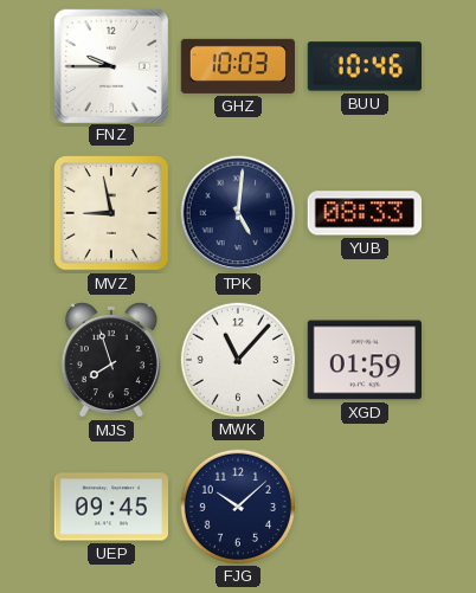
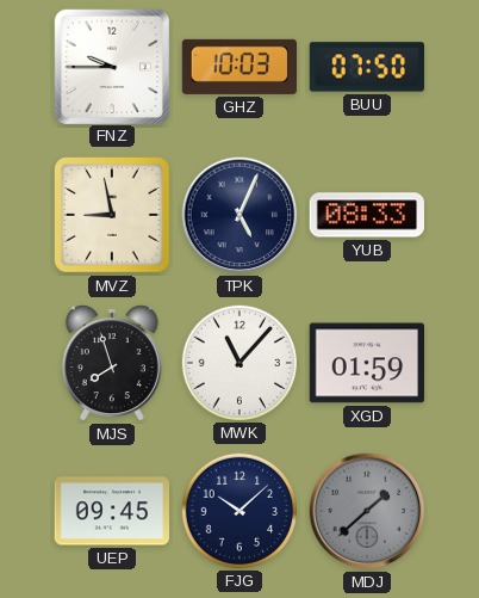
BUU: 10:46 -> 07:50
TPK: 5:01 -> 5:04
MDJ: none -> 1:38
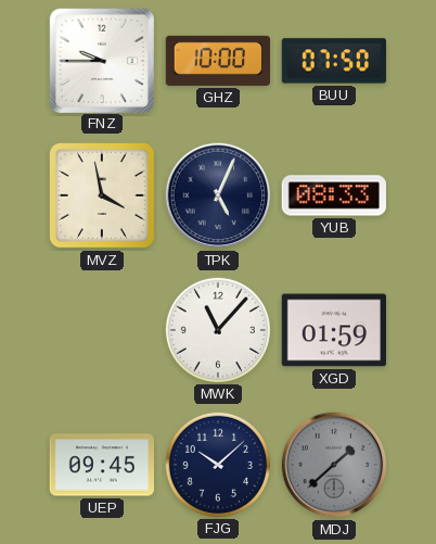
GHZ: 10:03 -> 10:00
MVZ: 8:58 -> 3:58
MJS: 7:57 -> none
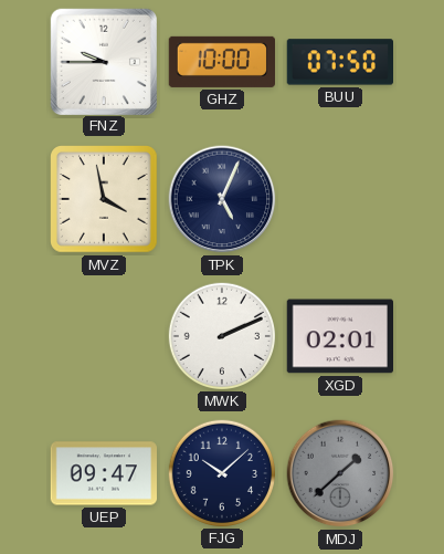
YUB: 08:33 -> none
MWK: 11:07 -> 2:11
XGD: 01:59 -> 02:01
UEP: 09:45 -> 09:47
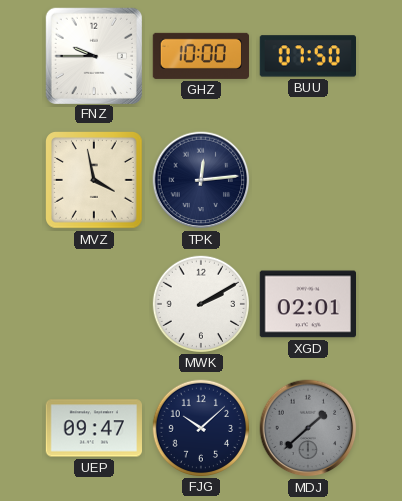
TPK: 5:04 -> 12:14
MWK: 2:11 -> 2:10
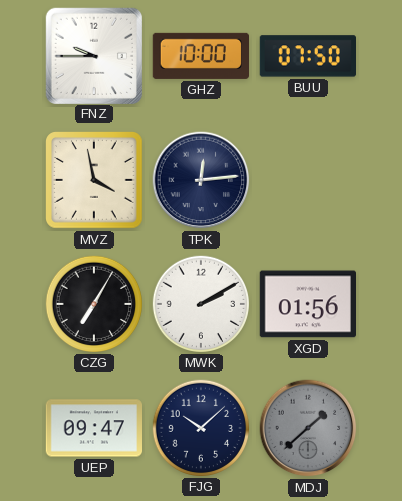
CZG: none -> 7:05
XGD: 02:01 -> 01:56
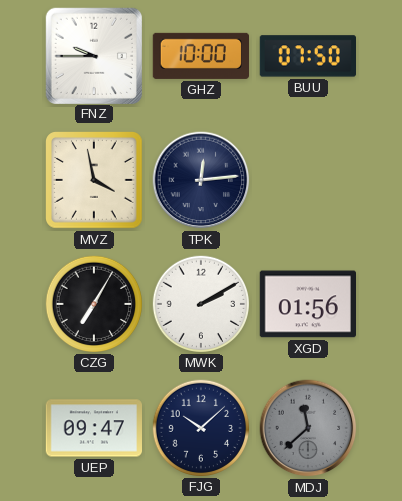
MDJ: 1:38 -> 11:38
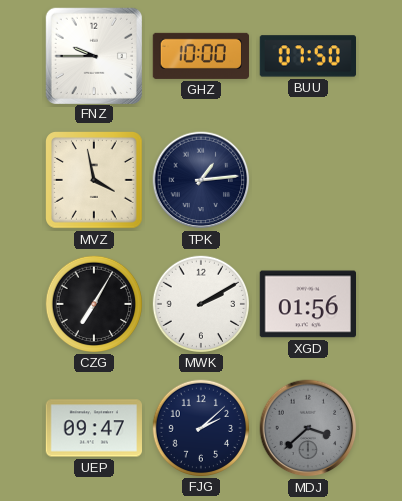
TPK: 12:14 -> 1:14
FJG: 10:08 -> 2:08
MDJ: 11:38 -> 3:38
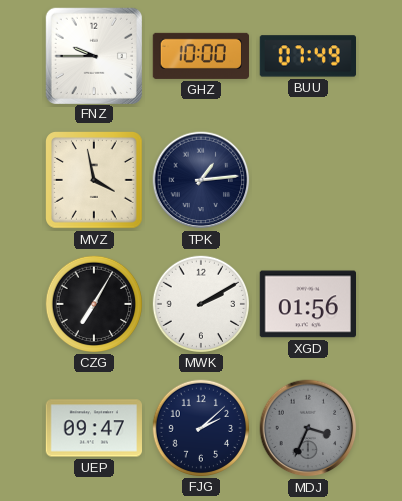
BUU: 07:50 -> 07:49
MDJ: 3:38 -> 3:34
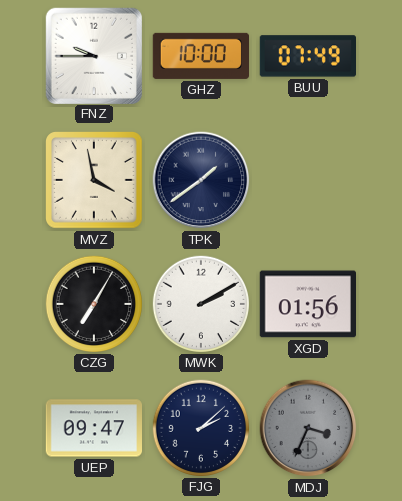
TPK: 1:14 -> 1:39
